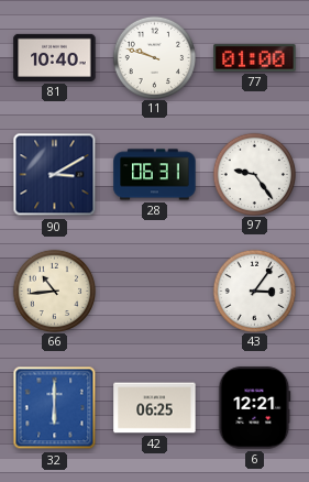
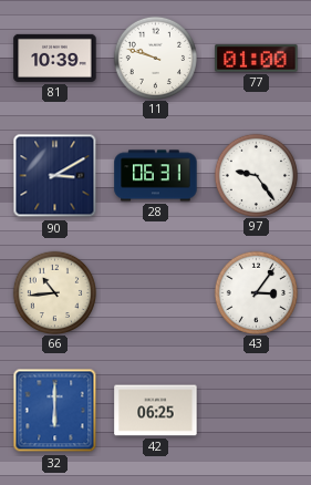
81: 10:40 -> 10:39
6: 12:21 -> none
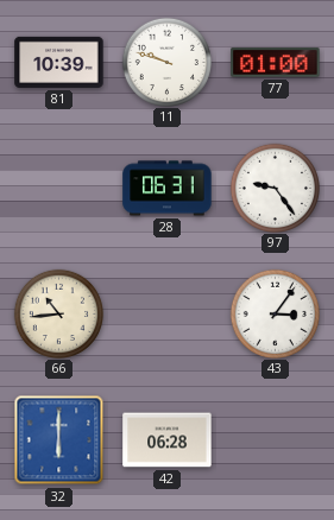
90: 3:10 -> none
42: 06:25 -> 06:28
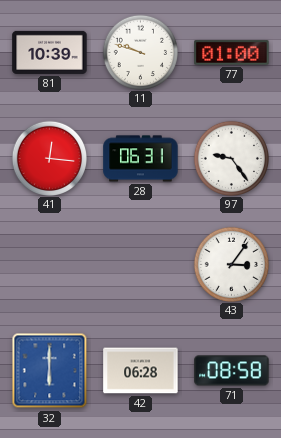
41: none -> 12:16
66: 10:44 -> none
71: none -> 08:58
